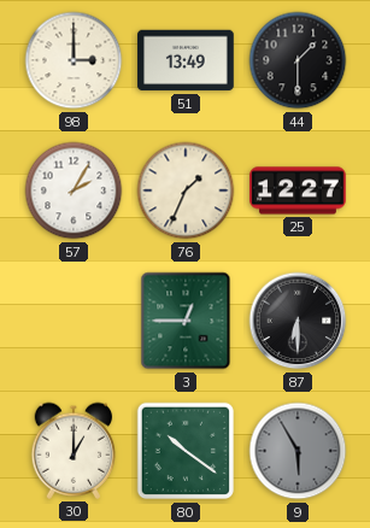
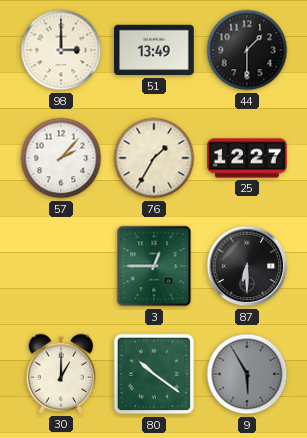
57: 2:05 -> 2:07
76: 1:34 -> 1:35
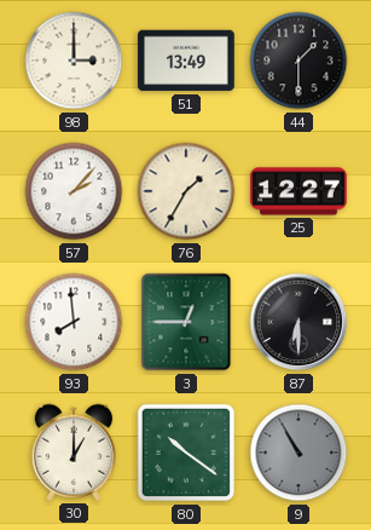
93: none -> 7:59
9: 5:55 -> 10:55
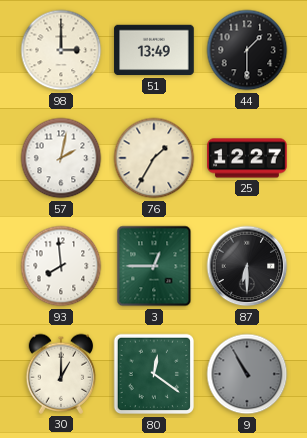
57: 2:07 -> 2:02
80: 10:21 -> 12:21
